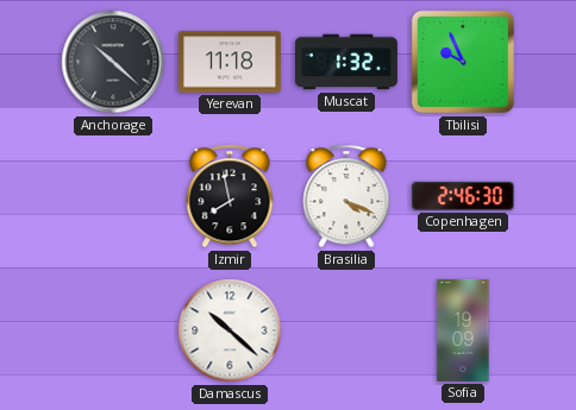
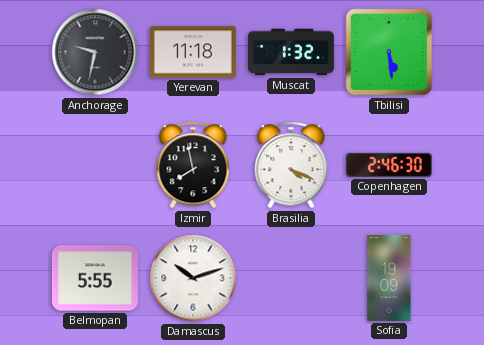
Anchorage: 10:22 -> 9:32
Tbilisi: 9:56 -> 5:29
Belmopan: none -> 5:55
Damascus: 10:22 -> 10:12
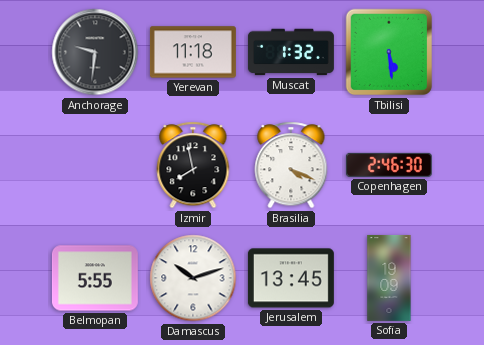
Anchorage: 9:32 -> 9:31
Jerusalem: none -> 13:45
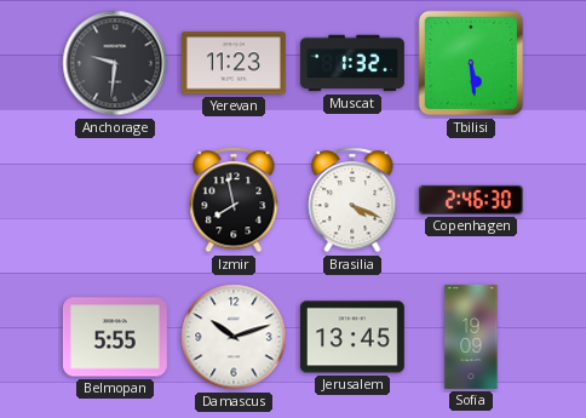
Yerevan: 11:18 -> 11:23
